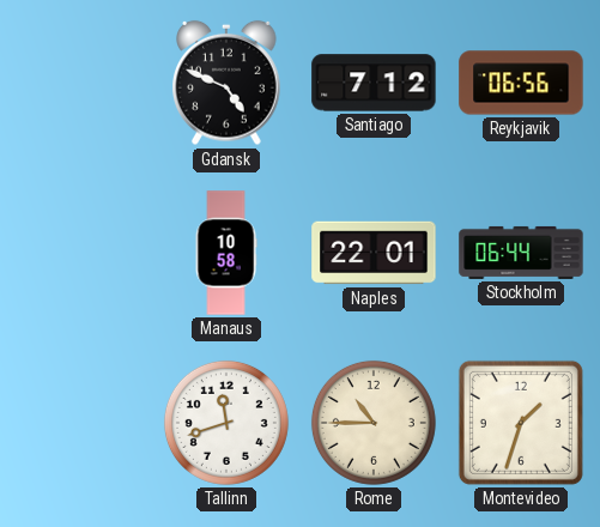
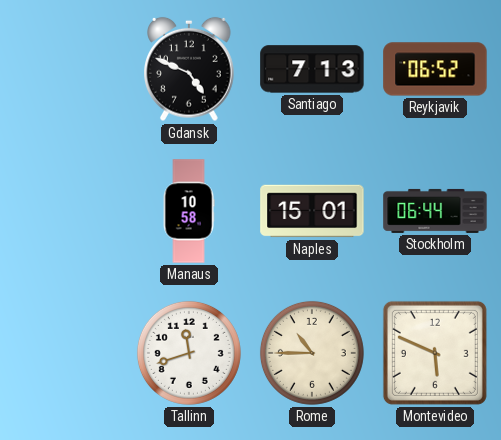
Santiago: 7:12 -> 7:13
Reykjavik: 06:56 -> 06:52
Naples: 22:01 -> 15:01
Montevideo: 1:33 -> 5:49
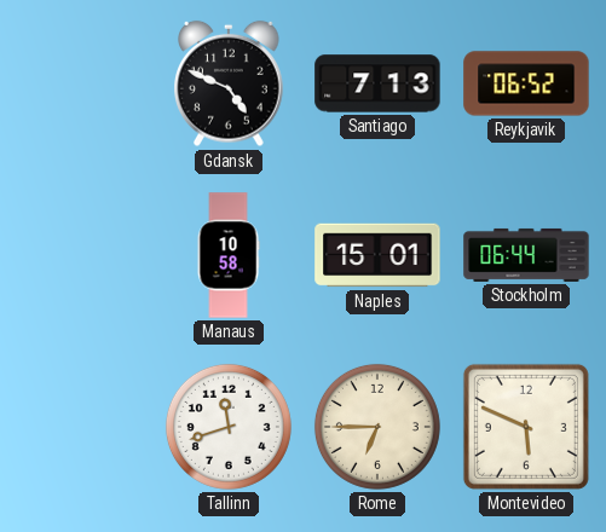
Rome: 10:45 -> 6:45
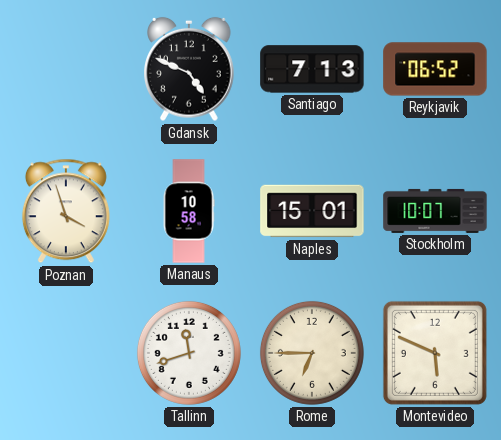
Poznan: none -> 3:57
Stockholm: 06:44 -> 10:07
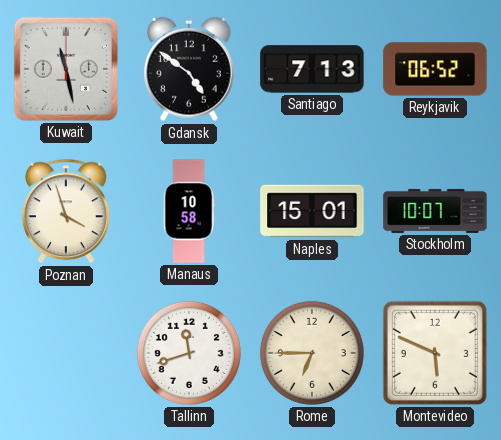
Kuwait: none -> 11:28
Gdansk: 4:49 -> 4:51
